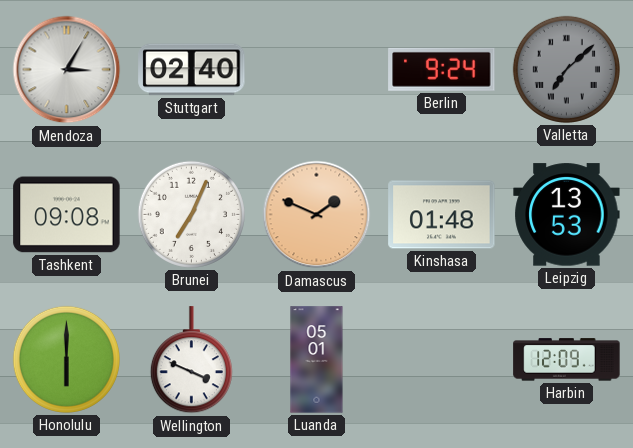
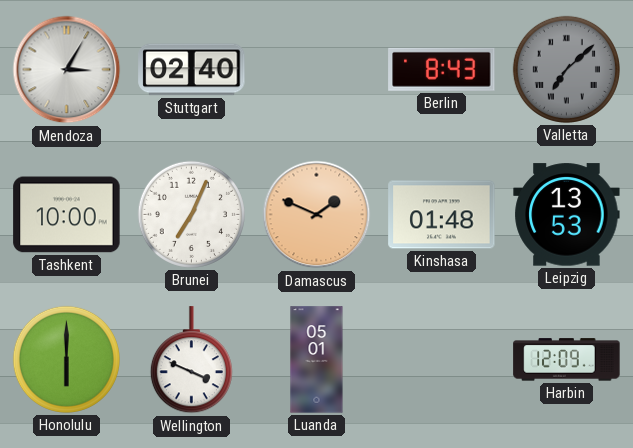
Berlin: 9:24 -> 8:43
Tashkent: 09:08 -> 10:00
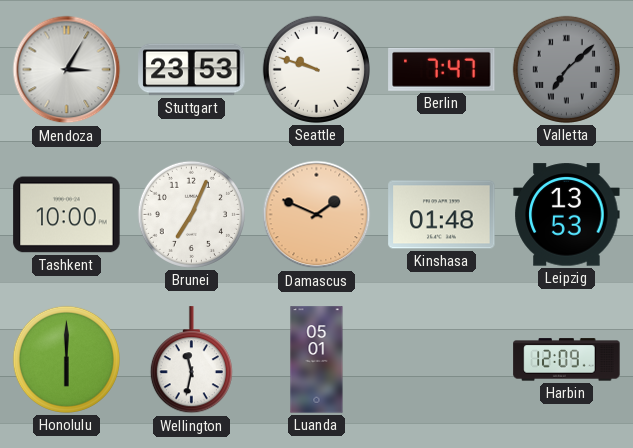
Stuttgart: 02:40 -> 23:53
Seattle: none -> 9:48
Berlin: 8:43 -> 7:47
Wellington: 3:49 -> 11:32
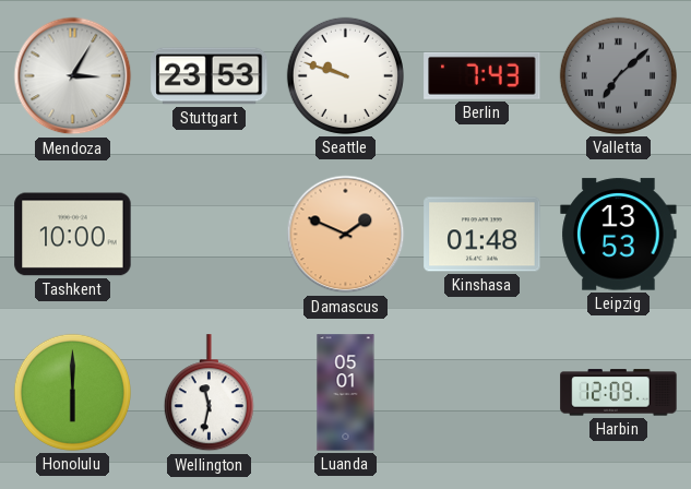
Berlin: 7:47 -> 7:43
Brunei: 7:04 -> none
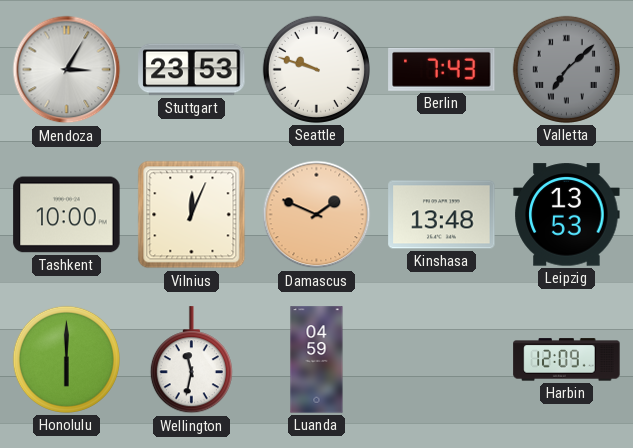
Vilnius: none -> 12:04
Kinshasa: 01:48 -> 13:48
Luanda: 05:01 -> 04:59
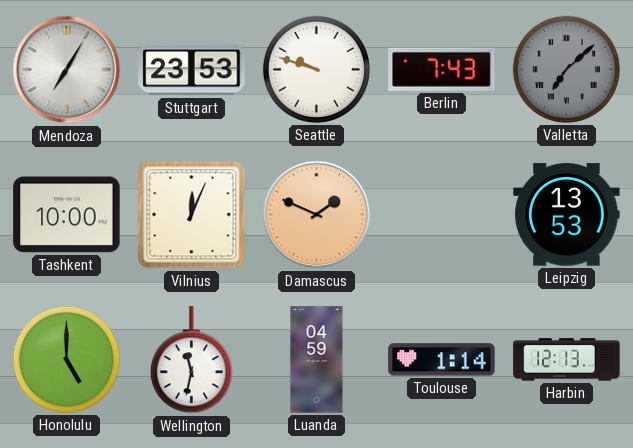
Mendoza: 3:05 -> 7:05
Kinshasa: 13:48 -> none
Honolulu: 6:00 -> 5:00
Toulouse: none -> 1:14
Harbin: 12:09 -> 12:13
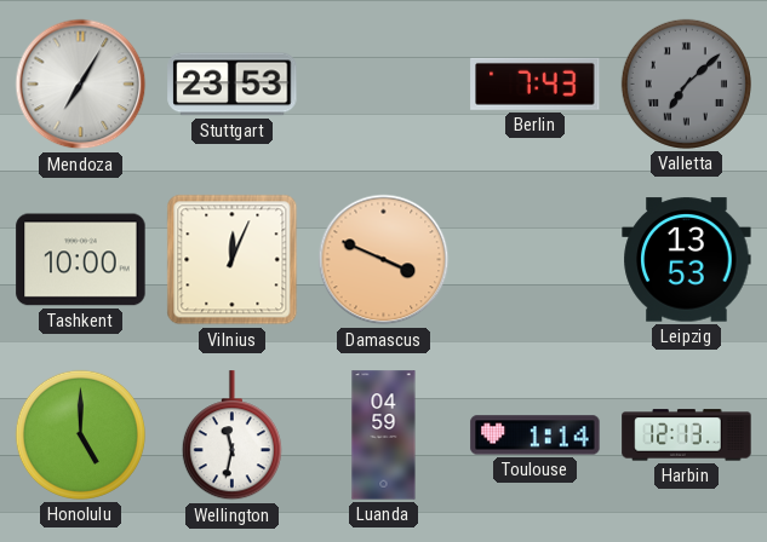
Seattle: 9:48 -> none
Damascus: 1:49 -> 3:49
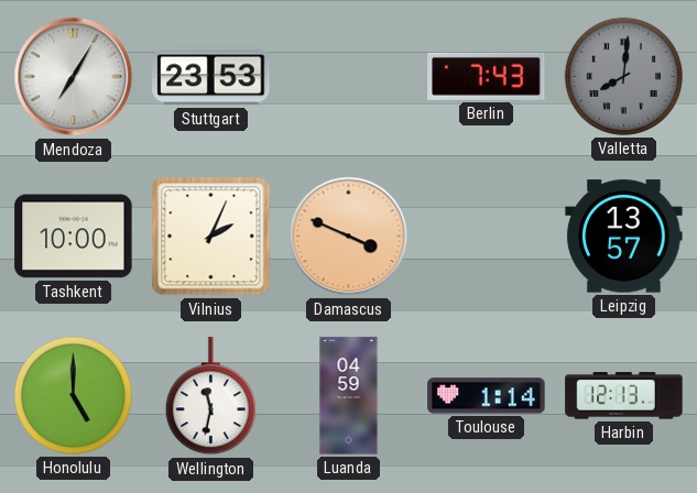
Valletta: 7:08 -> 8:01
Vilnius: 12:04 -> 2:04
Leipzig: 13:53 -> 13:57
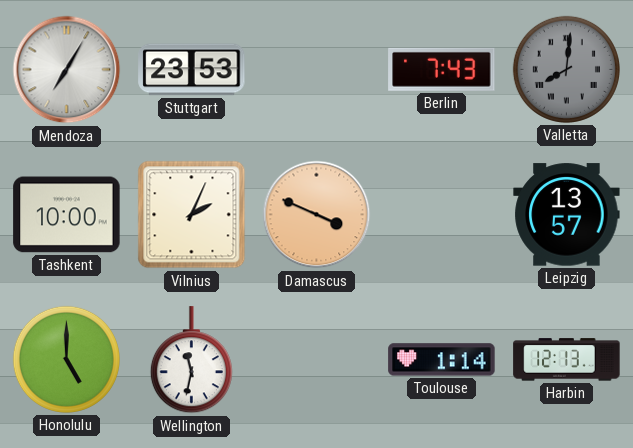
Luanda: 04:59 -> none
